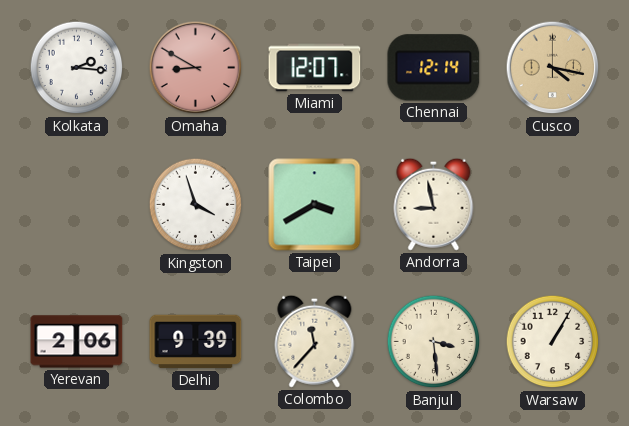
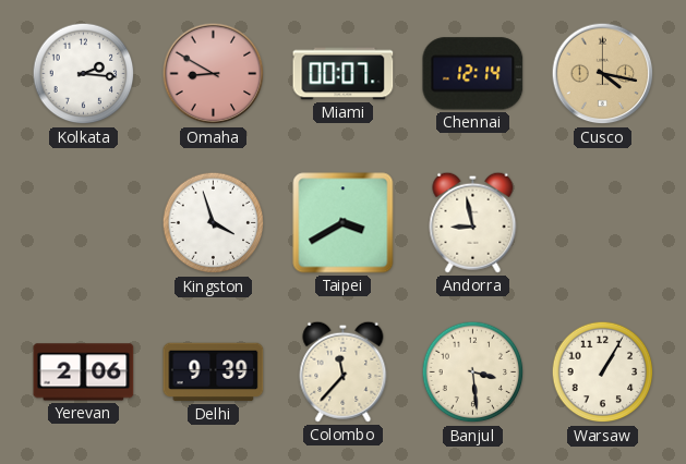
Miami: 12:07 -> 00:07
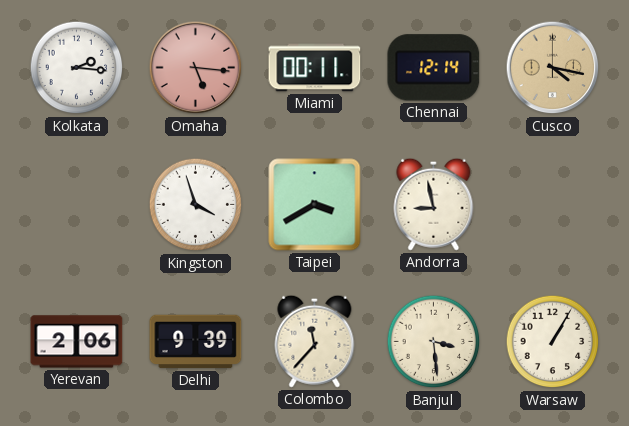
Omaha: 8:50 -> 5:16
Miami: 00:07 -> 00:11
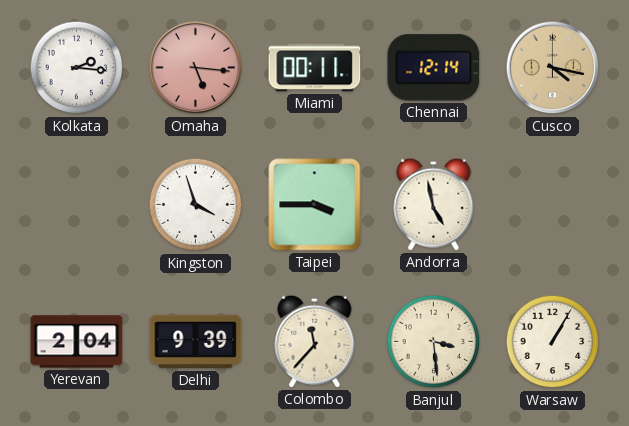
Taipei: 3:40 -> 3:45
Andorra: 8:58 -> 4:58
Yerevan: 2:06 -> 2:04
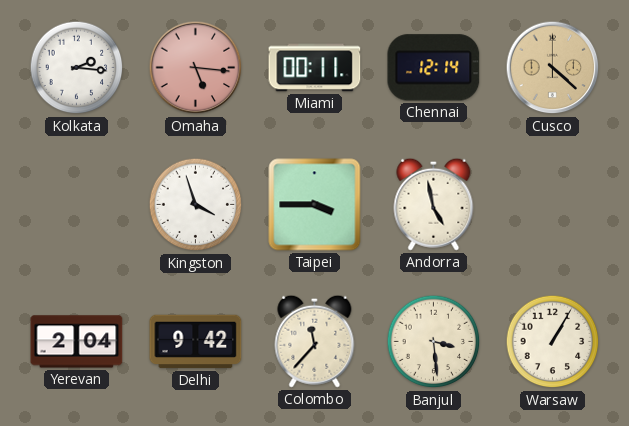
Cusco: 4:17 -> 4:22
Delhi: 9:39 -> 9:42
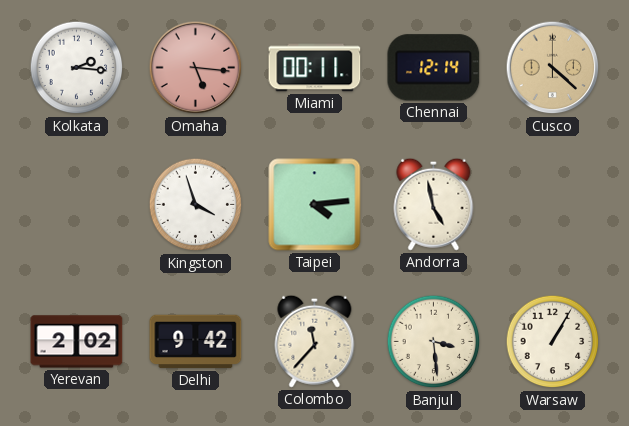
Taipei: 3:45 -> 4:14
Yerevan: 2:04 -> 2:02
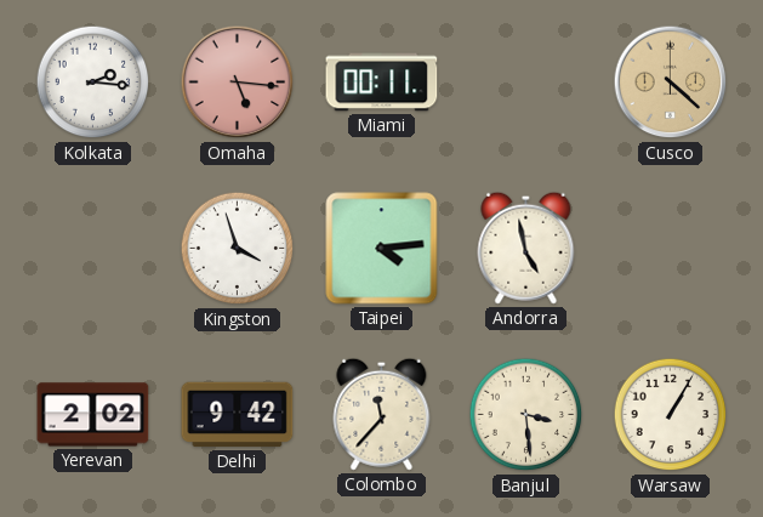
Chennai: 12:14 -> none
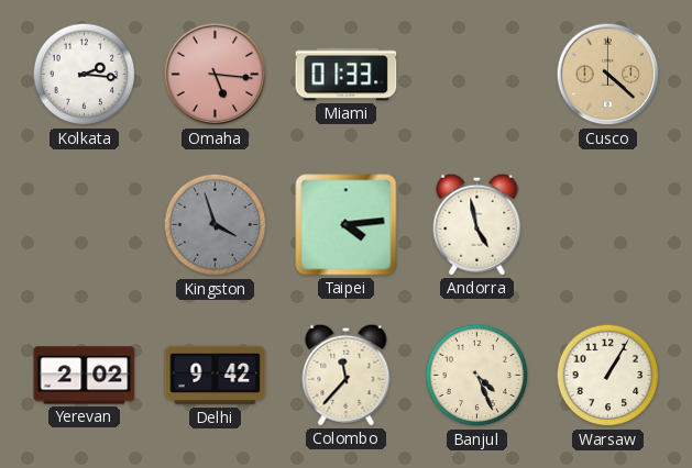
Miami: 00:11 -> 01:33
Kingston dial: white -> grey
Banjul: 3:29 -> 4:26
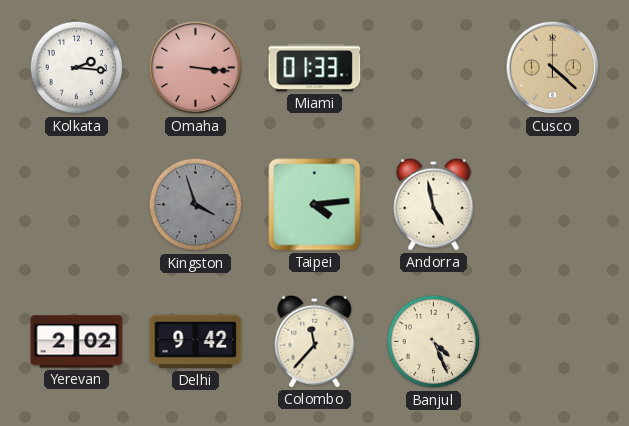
Omaha: 5:16 -> 3:16
Warsaw: 1:05 -> none
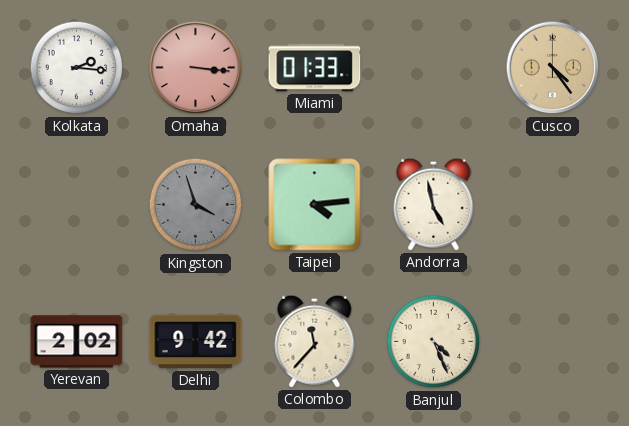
Cusco: 4:22 -> 4:24
